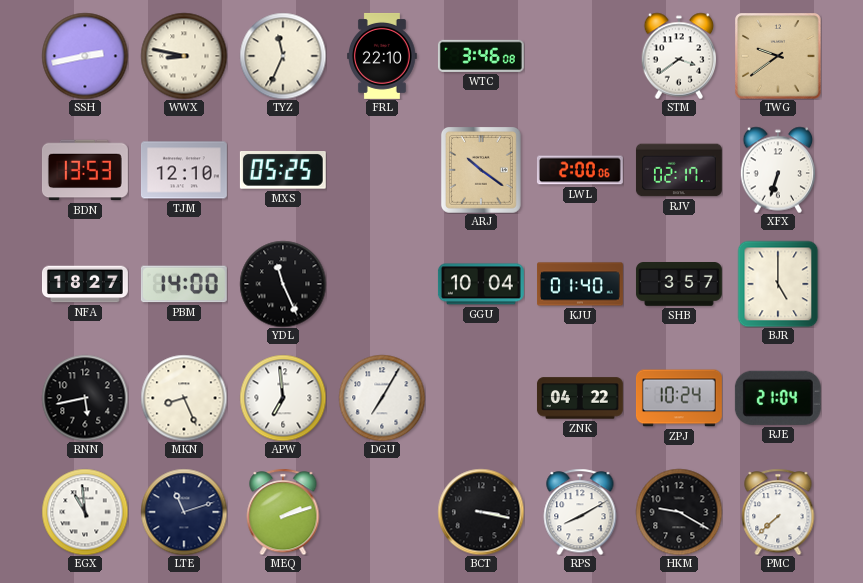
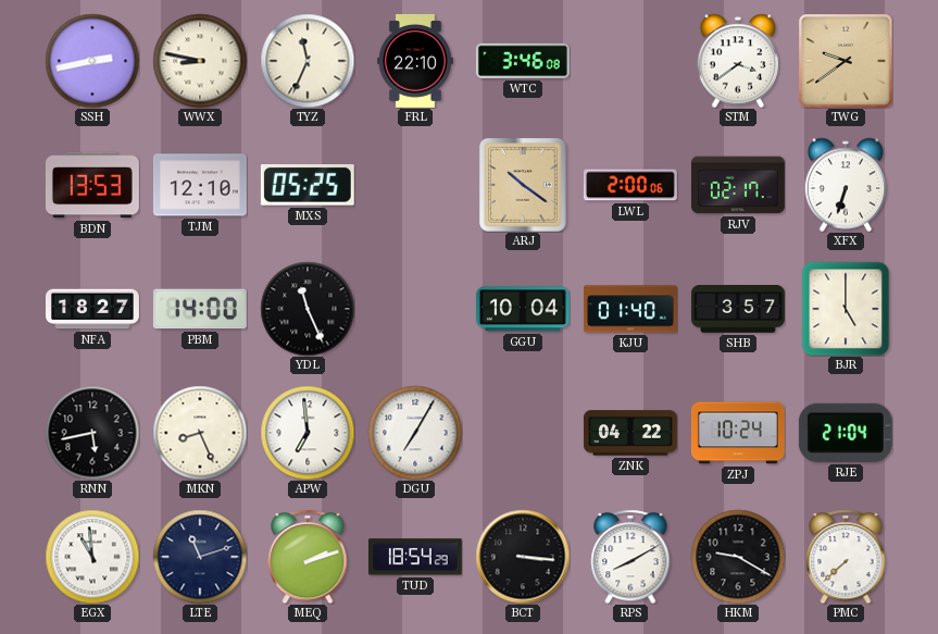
TUD: none -> 18:54
BCT: 3:17 -> 3:16
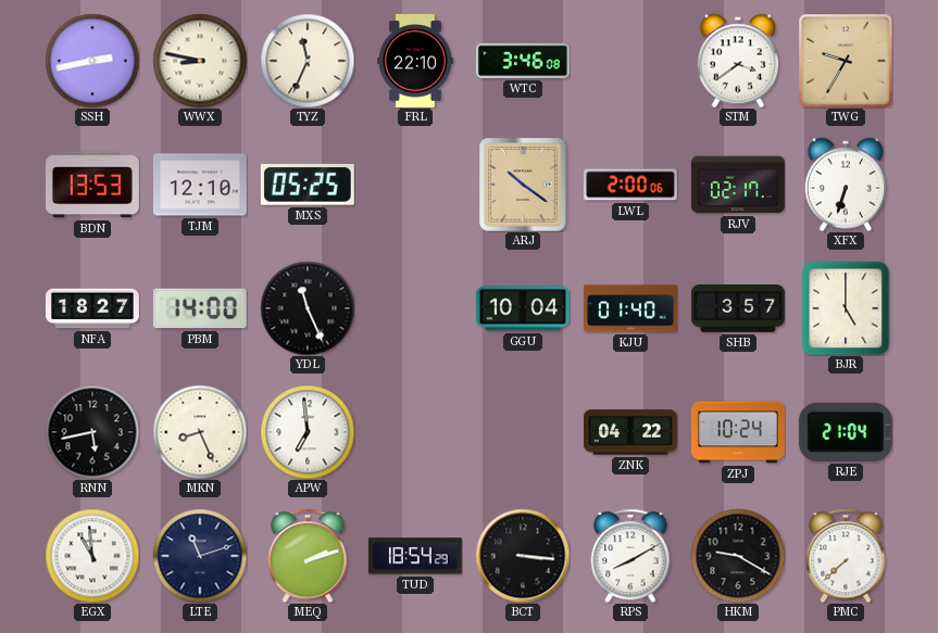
TWG: 9:39 -> 9:35
DGU: 7:05 -> none
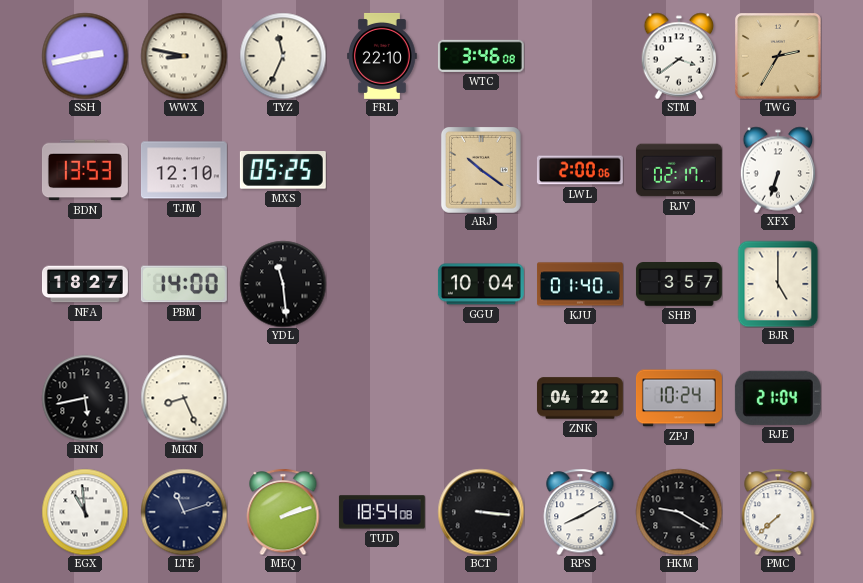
TWG: 9:35 -> 2:35
YDL: 11:26 -> 11:29
APW: 6:59 -> none
TUD: 18:54:29 -> 18:54:08
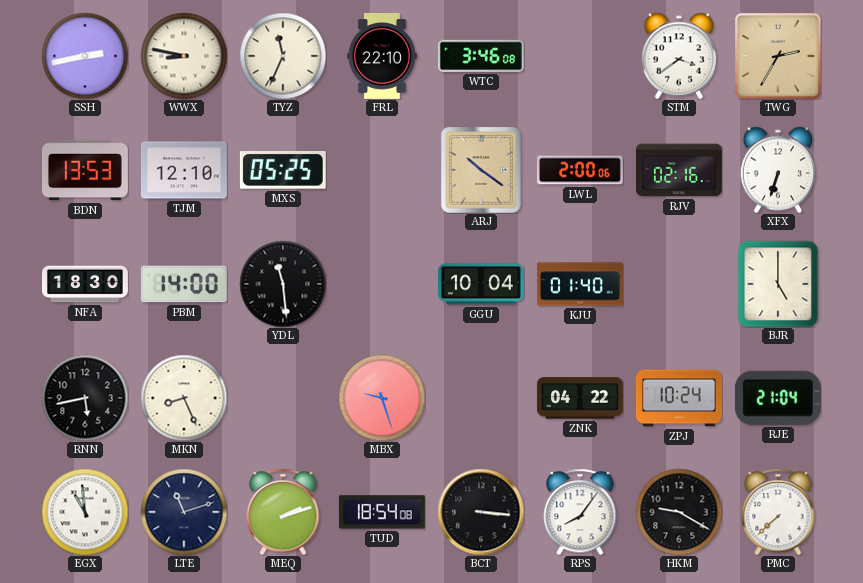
RJV: 02:17 -> 02:16
NFA: 18:27 -> 18:30
SHB: 3:57 -> none
MBX: none -> 9:27
RPS: 8:10 -> 8:06
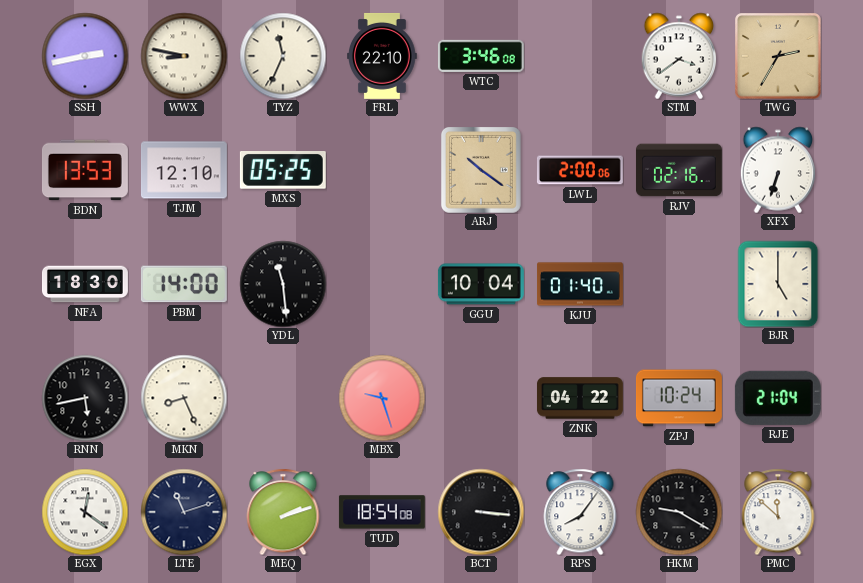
EGX: 10:59 -> 12:21
PMC: 7:38 -> 11:52
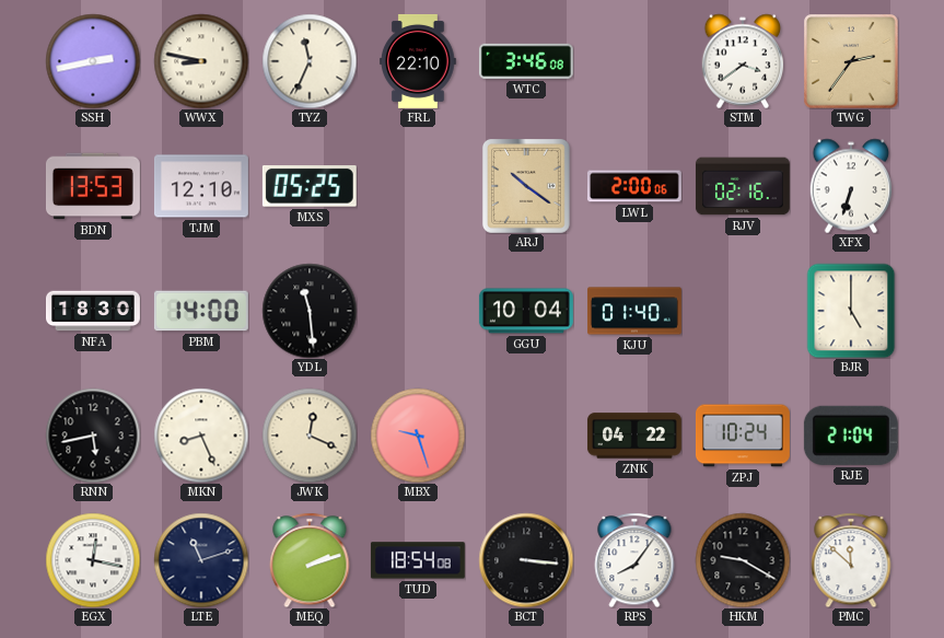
TWG: 2:35 -> 2:36
JWK: none -> 12:19
EGX: 12:21 -> 12:17
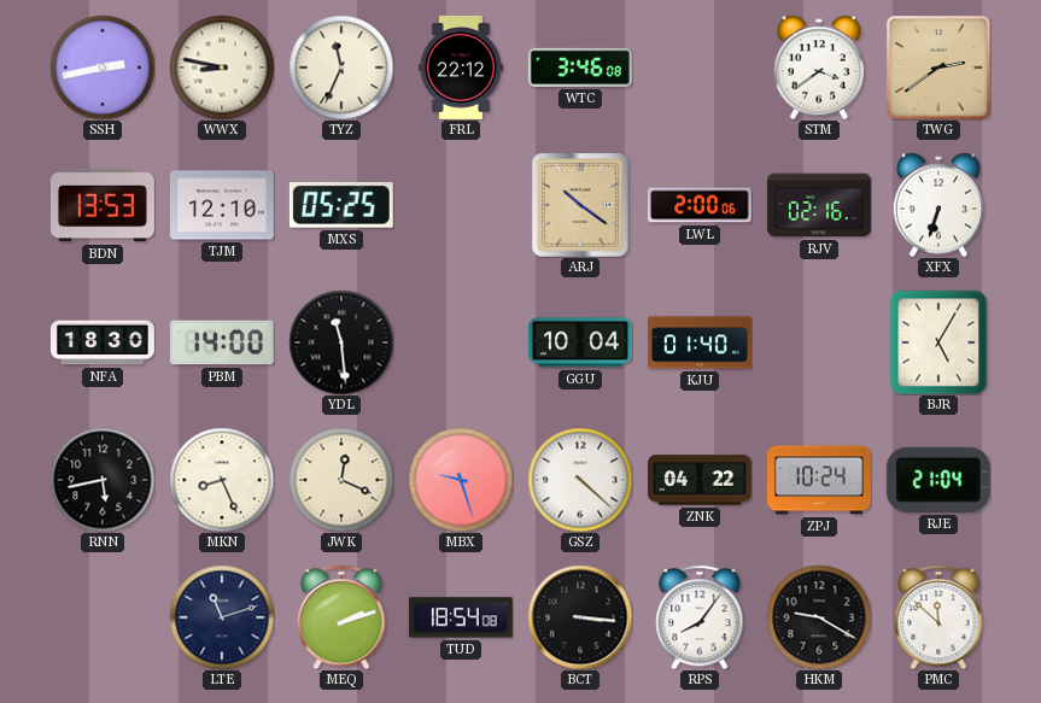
FRL: 22:10 -> 22:12
TWG: 2:36 -> 2:39
BJR: 5:00 -> 5:05
GSZ: none -> 4:22
EGX: 12:17 -> none
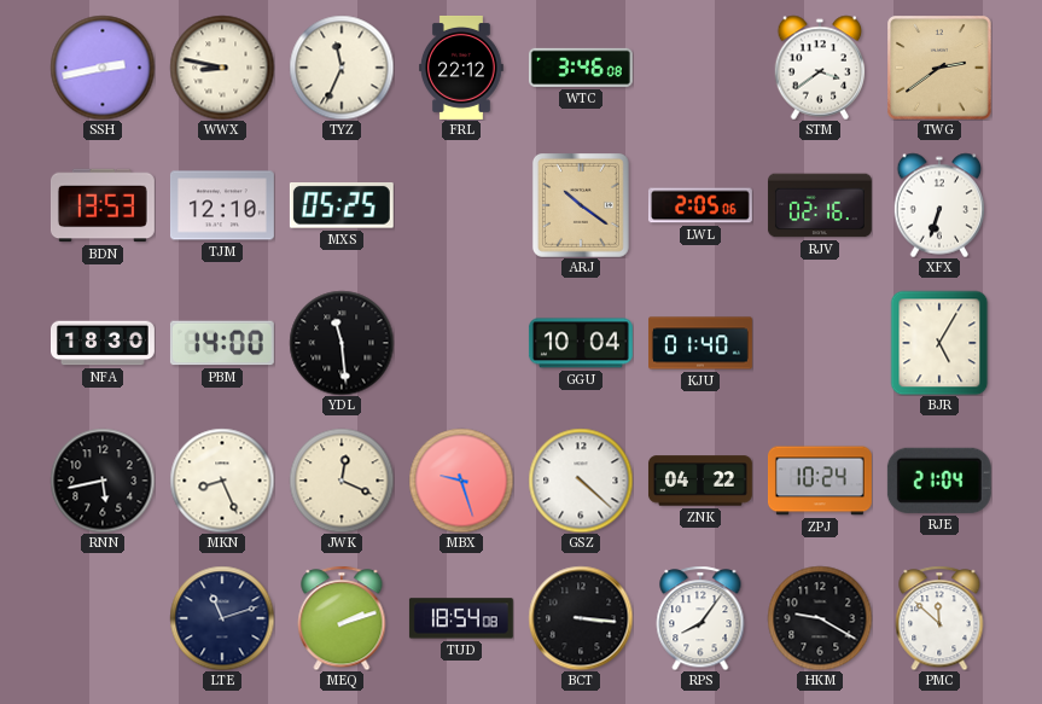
LWL: 2:00 -> 2:05
